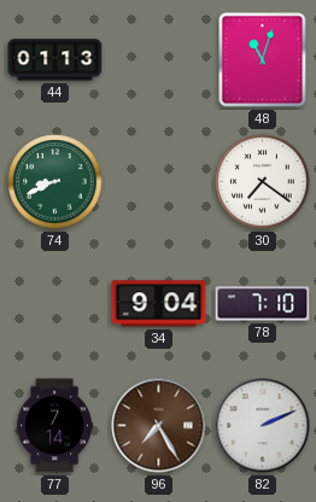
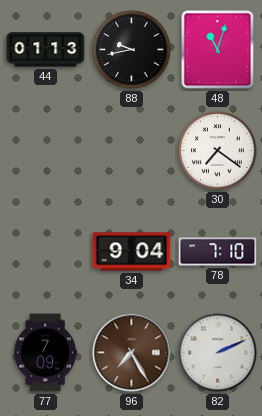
88: none -> 9:43
74: 8:41 -> none
77: 7:14 -> 7:09
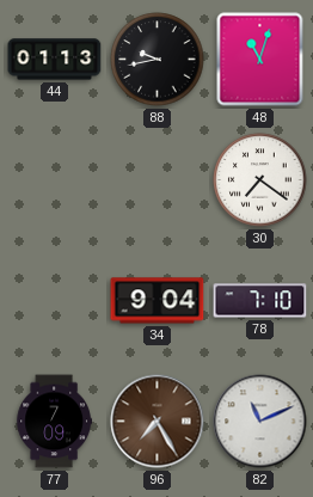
82: 2:11 -> 11:11
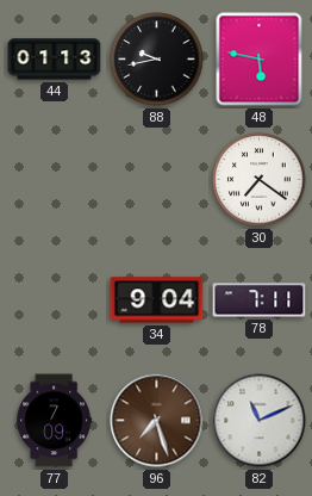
48: 11:03 -> 5:47
78: 7:10 -> 7:11
96: 7:25 -> 7:27
